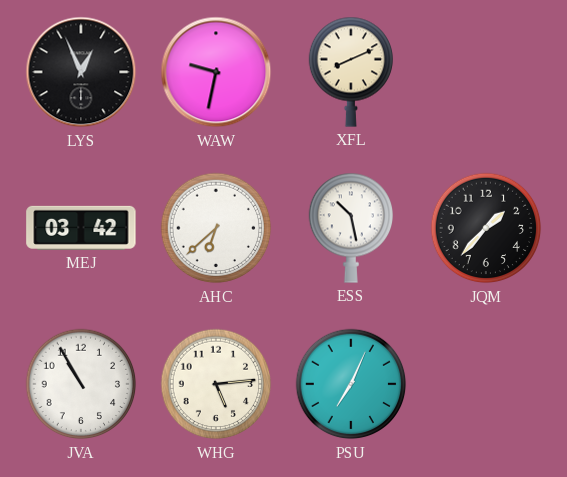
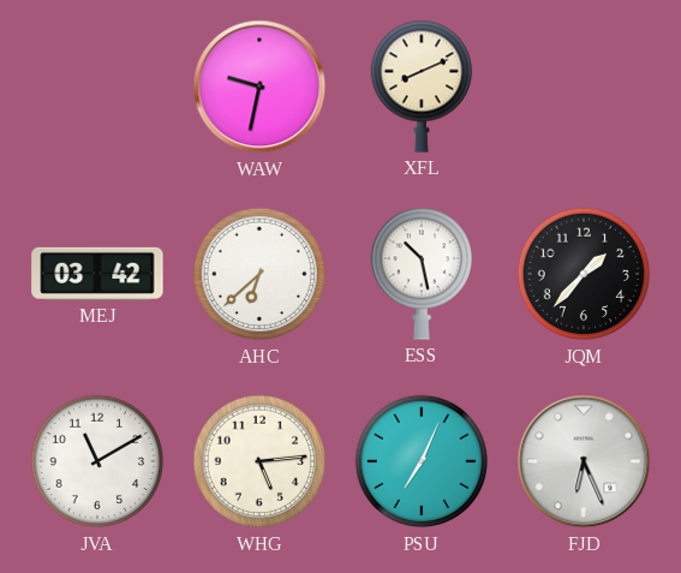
LYS: 12:56 -> none
JVA: 10:55 -> 11:10
FJD: none -> 6:26
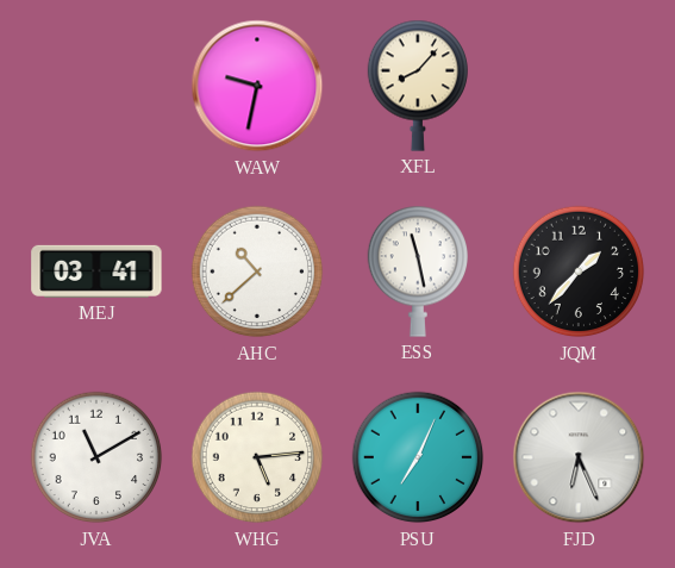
XFL: 8:11 -> 8:07
MEJ: 03:42 -> 03:41
AHC: 6:38 -> 10:38
ESS: 10:28 -> 11:28
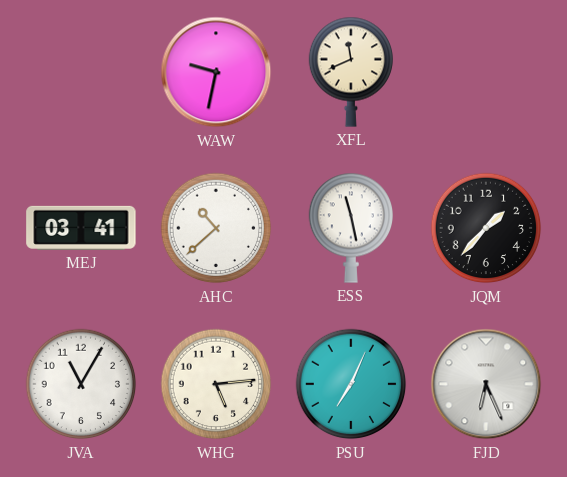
XFL: 8:07 -> 11:41
JVA: 11:10 -> 11:05
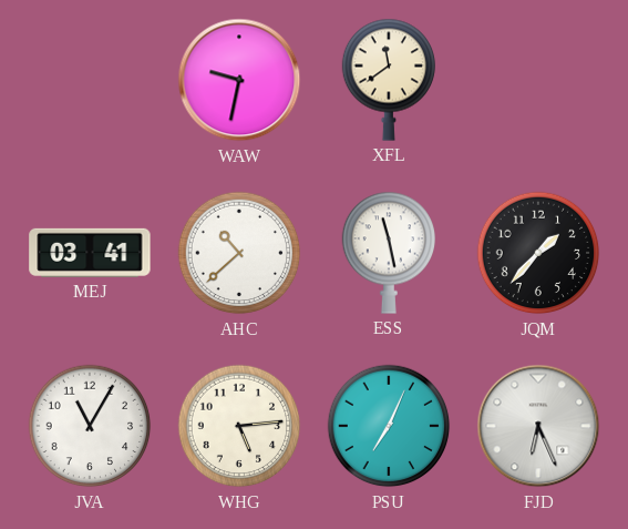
XFL: 11:41 -> 11:39
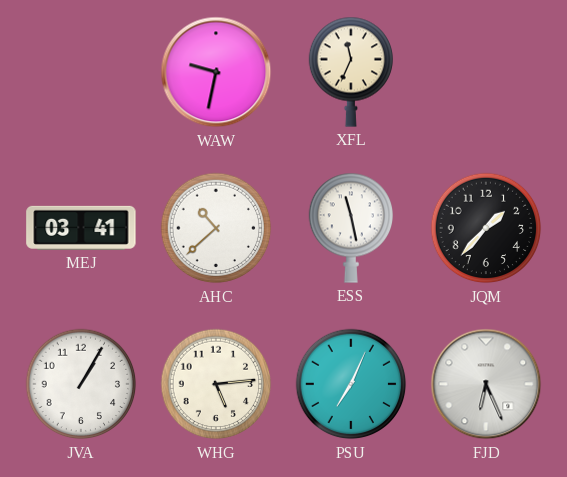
XFL: 11:39 -> 11:34
JVA: 11:05 -> 1:05
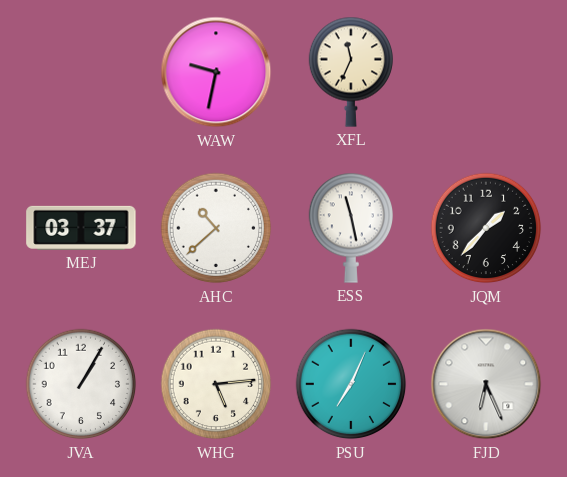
MEJ: 03:41 -> 03:37
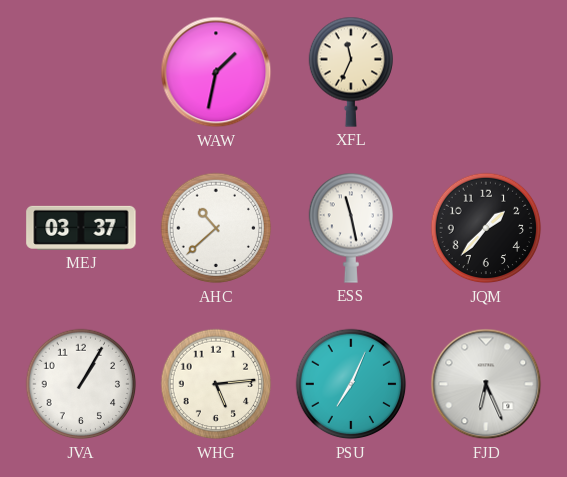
WAW: 9:32 -> 1:32
